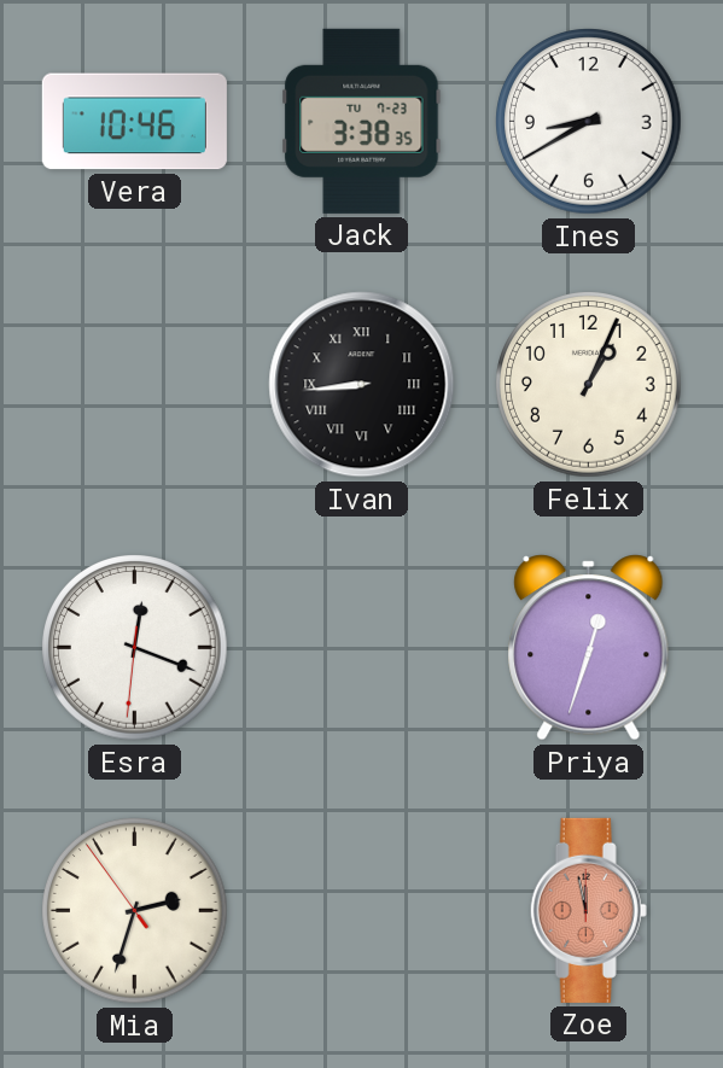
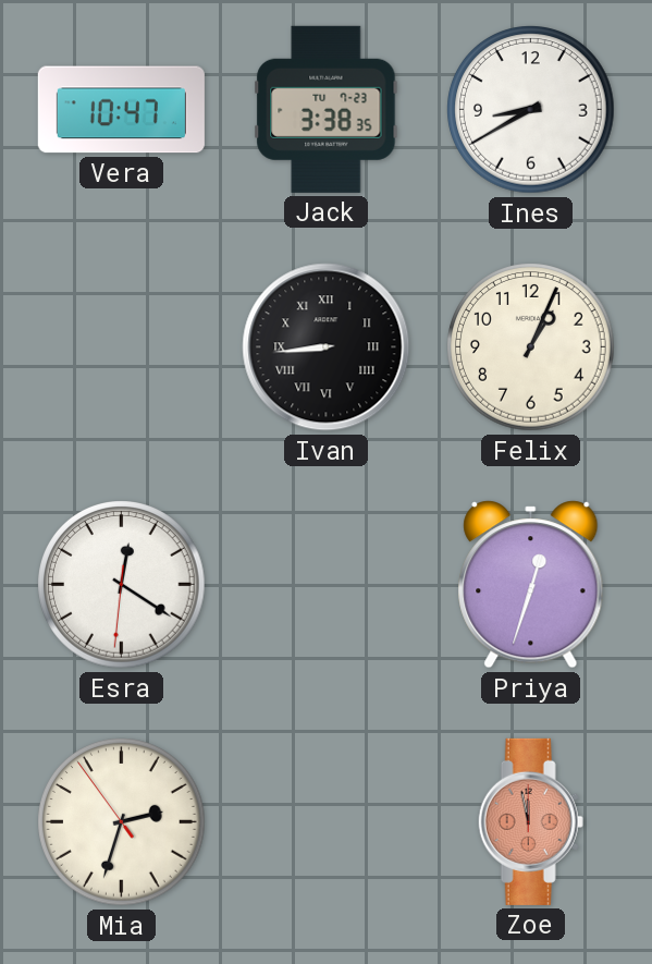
Vera: 10:46 -> 10:47
Esra: 12:18 -> 12:20
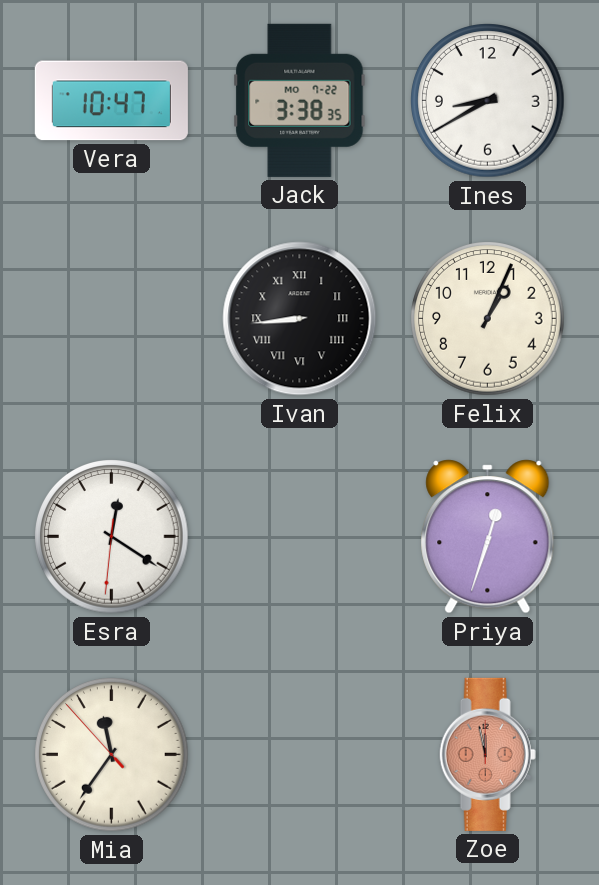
Jack date: TU 7-23 -> MO 7-22
Mia: 2:32 -> 11:35
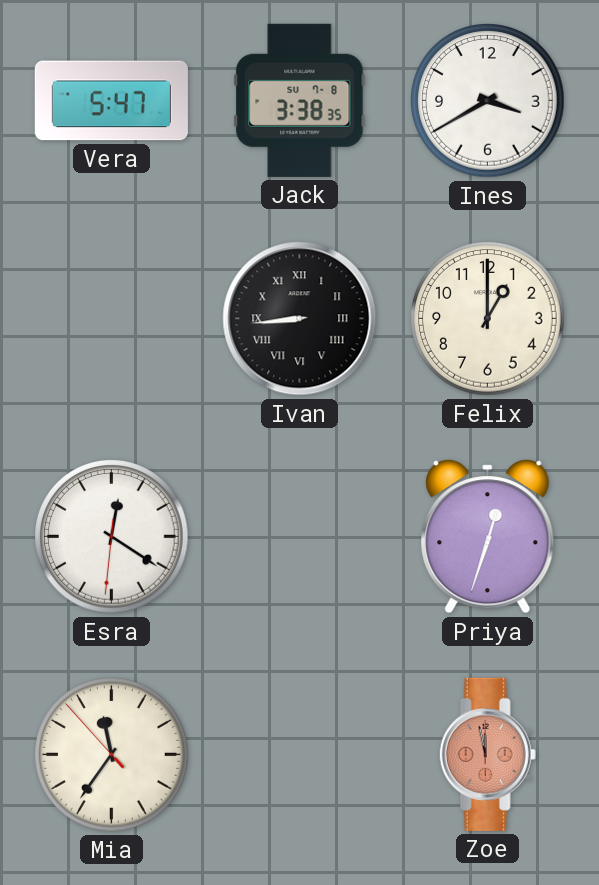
Vera: 10:47 -> 5:47
Jack date: MO 7-22 -> SU 7-8
Ines: 8:40 -> 3:40
Felix: 1:04 -> 1:00
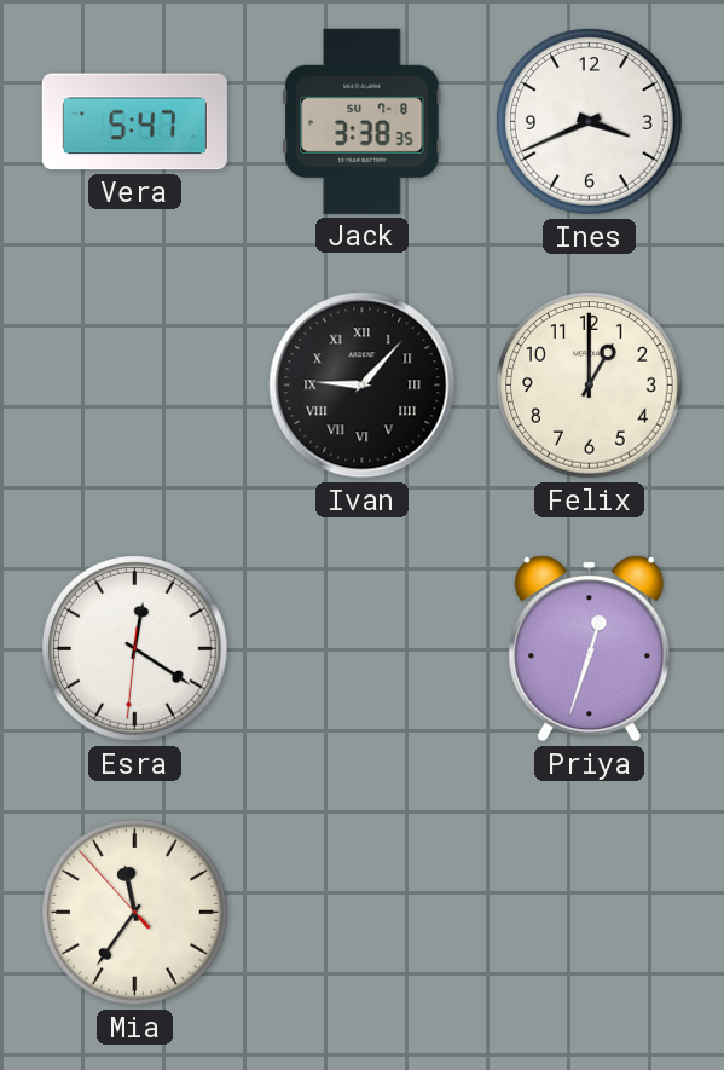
Ines: 3:40 -> 3:41
Ivan: 8:44 -> 9:07
Zoe: 11:58 -> none
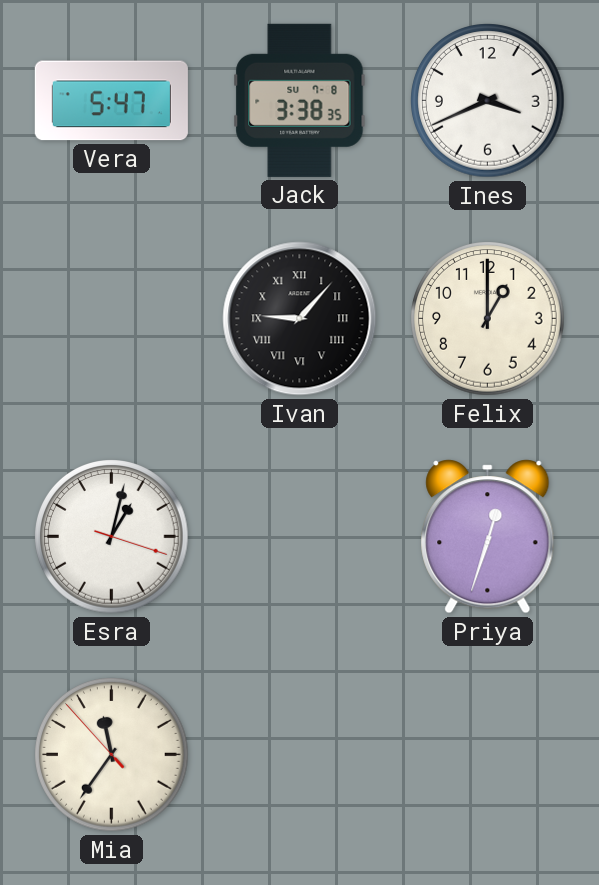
Esra: 12:20 -> 1:02
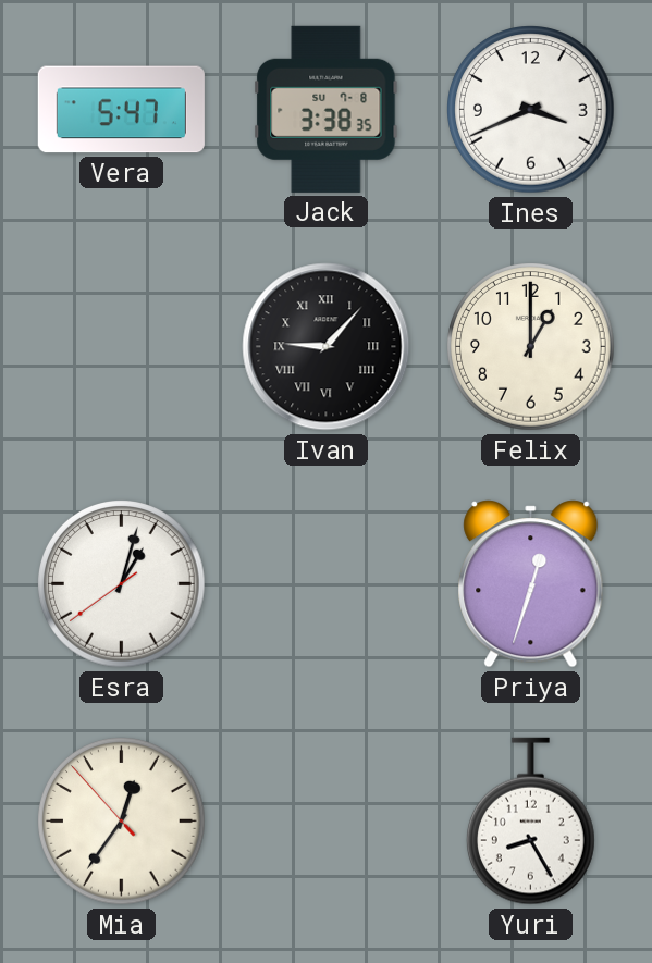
Esra: 1:02:18 -> 1:02:39
Mia: 11:35 -> 12:35
Yuri: none -> 8:25
